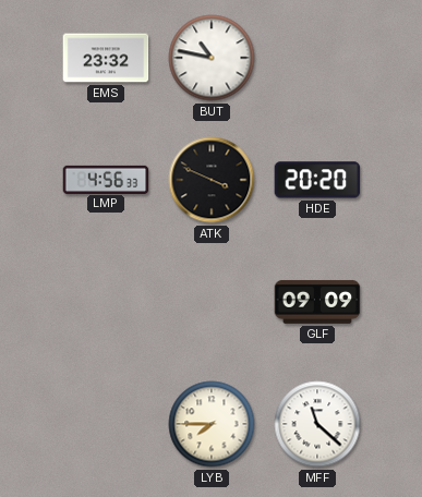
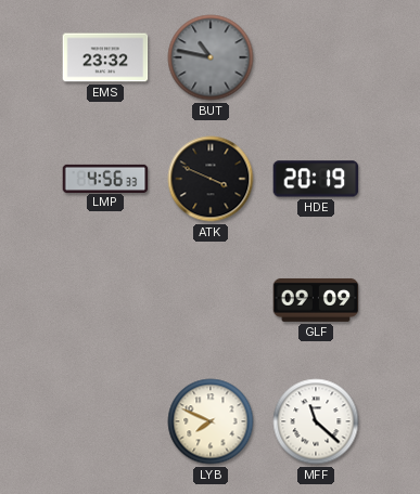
BUT dial: white -> grey
HDE: 20:20 -> 20:19
LYB: 7:45 -> 7:49
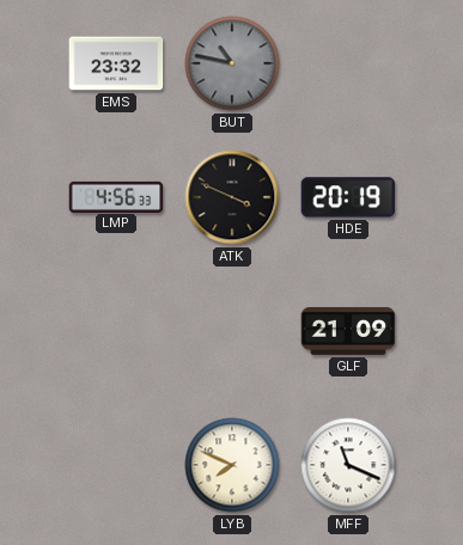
GLF: 09:09 -> 21:09
MFF: 11:22 -> 11:19
